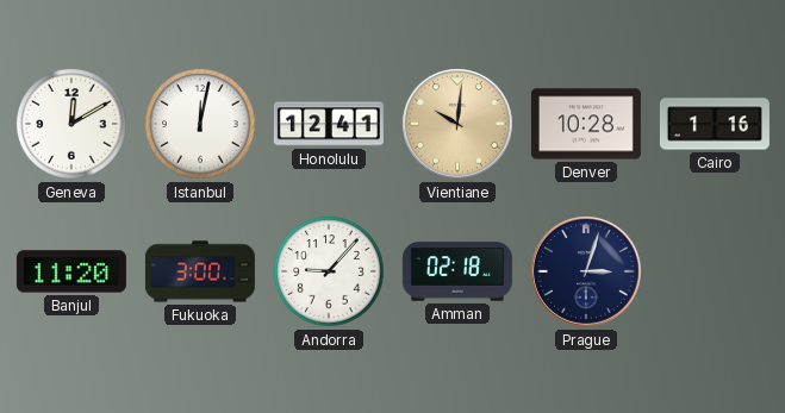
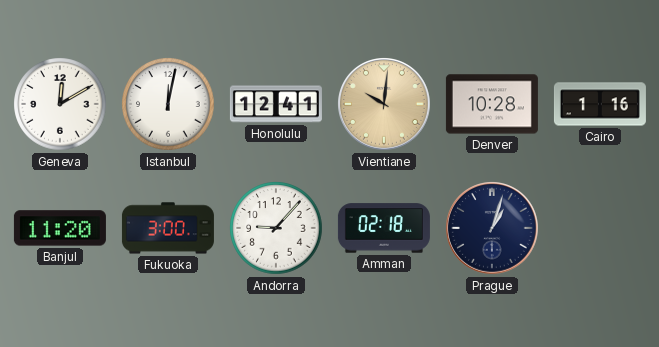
Prague: 3:03 -> 1:03
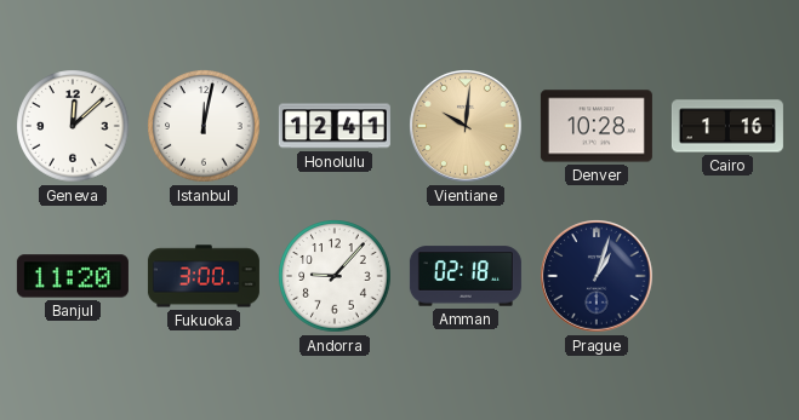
Geneva: 12:10 -> 12:08
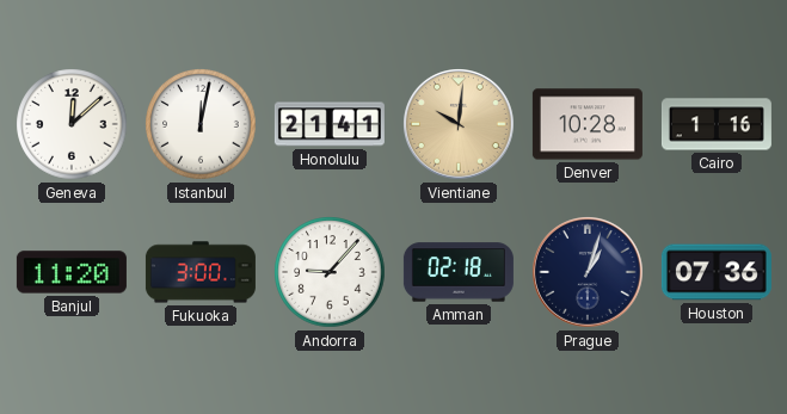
Honolulu: 12:41 -> 21:41
Houston: none -> 07:36
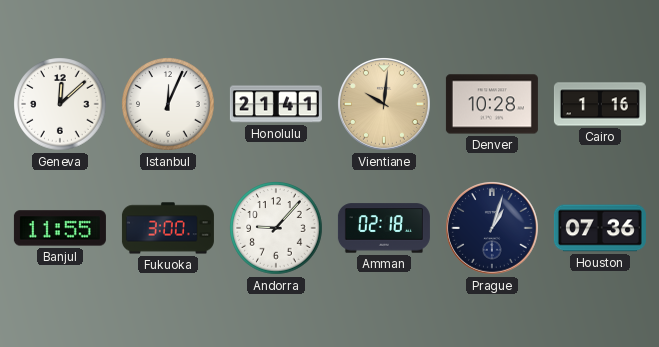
Istanbul: 12:02 -> 12:04
Banjul: 11:20 -> 11:55
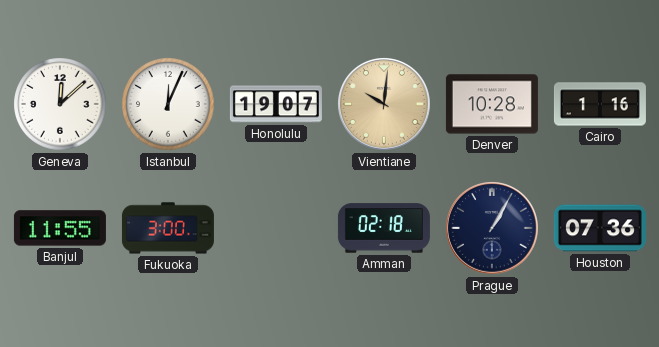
Honolulu: 21:41 -> 19:07
Andorra: 9:07 -> none
Prague: 1:03 -> 1:05
